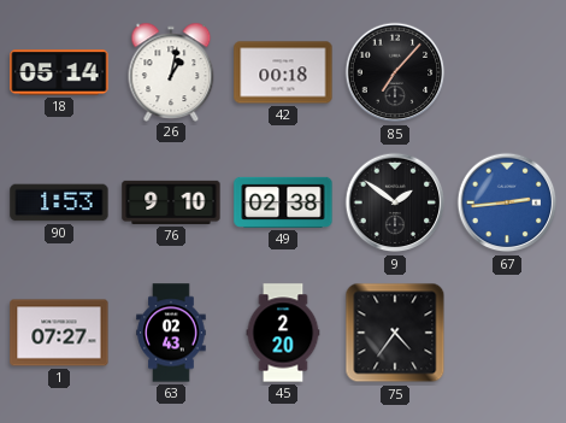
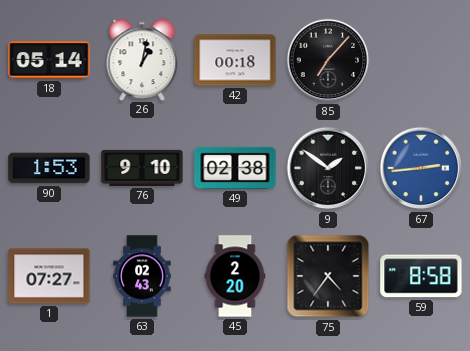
59: none -> 8:58
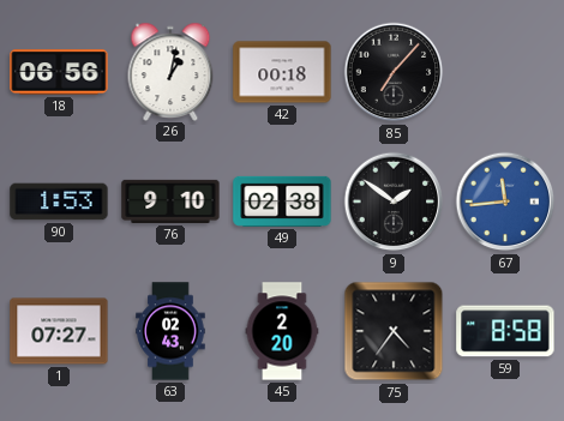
18: 05:14 -> 06:56
67: 2:44 -> 11:44
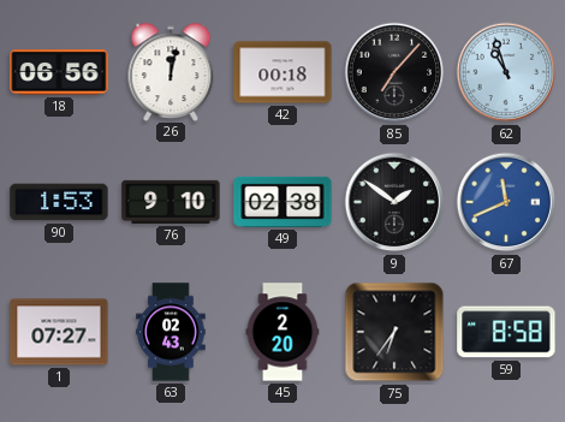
26: 1:02 -> 12:02
62: none -> 10:57
67: 11:44 -> 11:41
75: 4:36 -> 6:36
